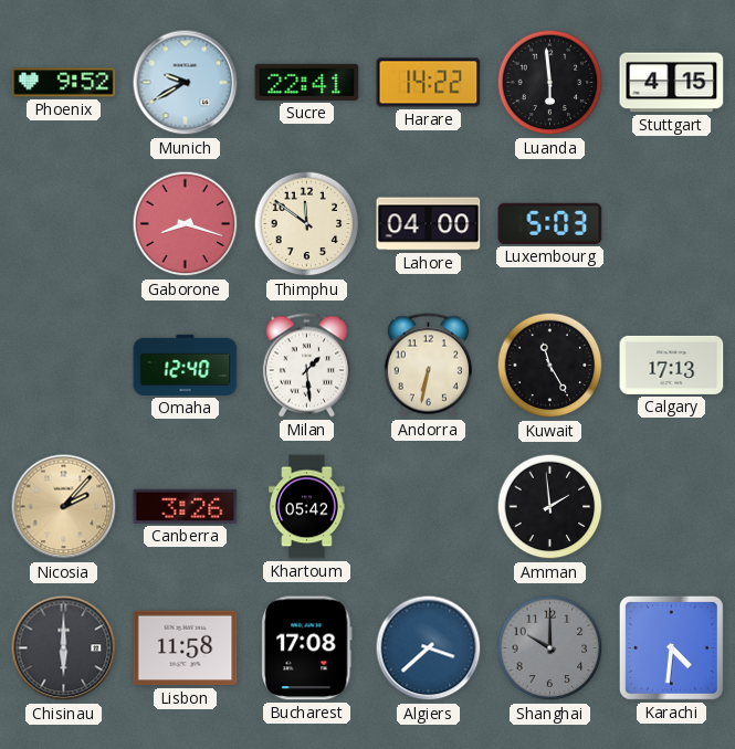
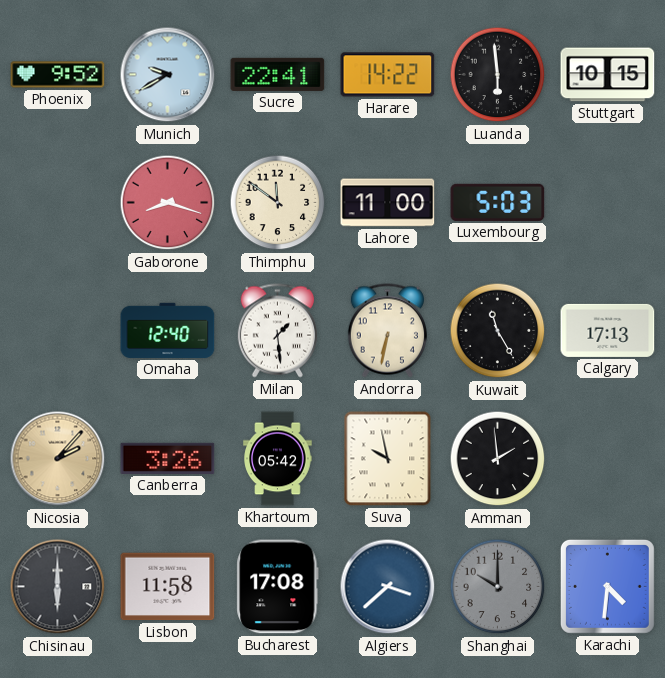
Stuttgart: 4:15 -> 10:15
Lahore: 04:00 -> 11:00
Suva: none -> 9:58
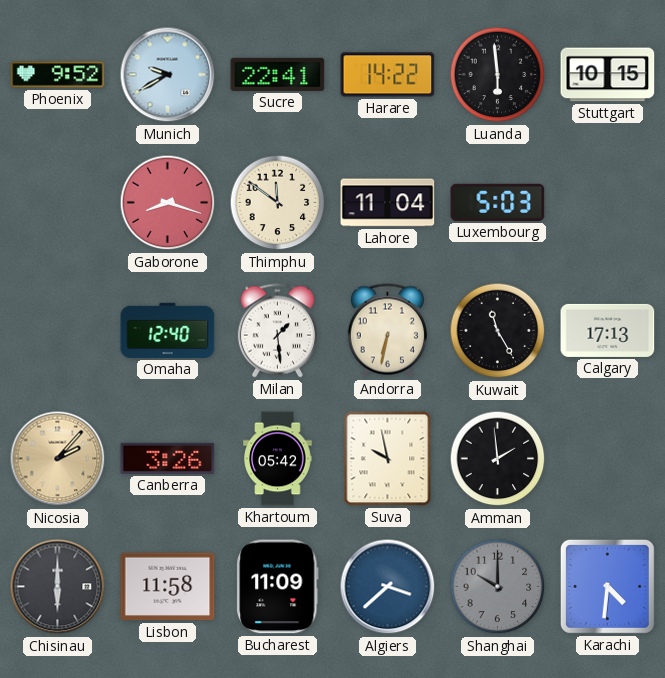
Lahore: 11:00 -> 11:04
Bucharest: 17:08 -> 11:09
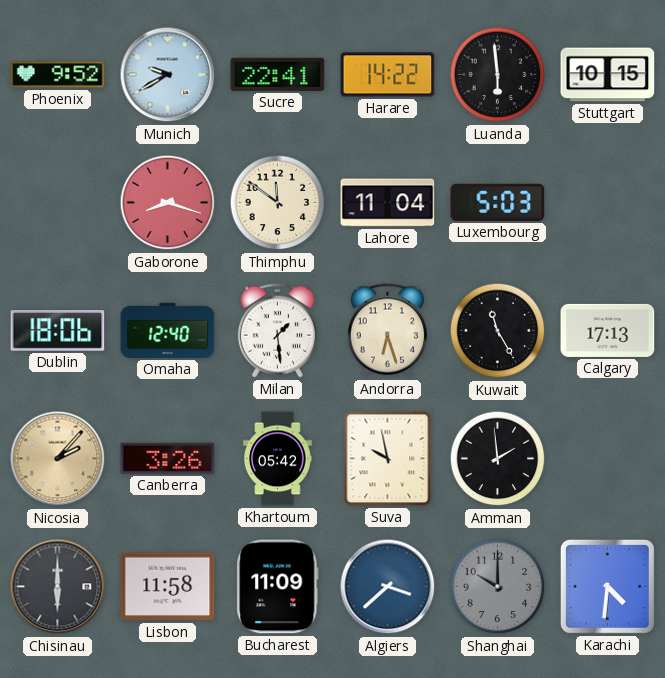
Dublin: none -> 18:06
Andorra: 6:32 -> 6:27
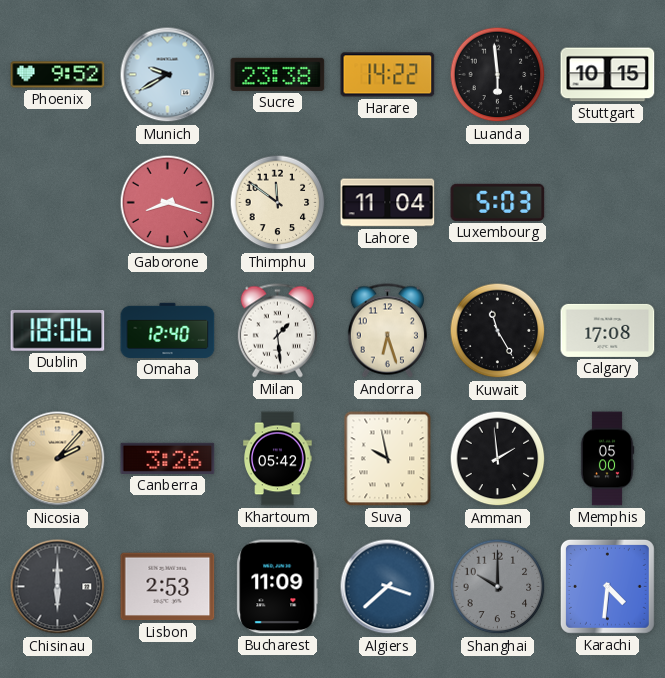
Sucre: 22:41 -> 23:38
Calgary: 17:13 -> 17:08
Memphis: none -> 05:00
Lisbon: 11:58 -> 2:53
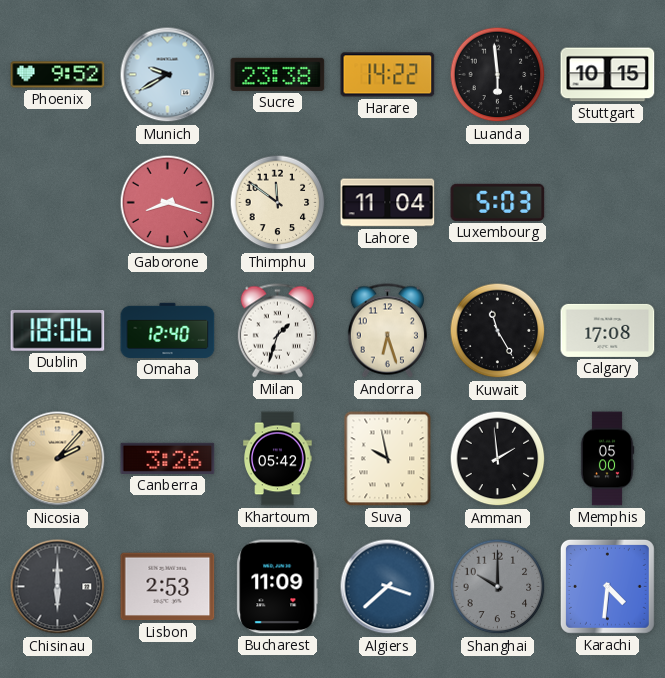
Milan: 1:29 -> 1:33
